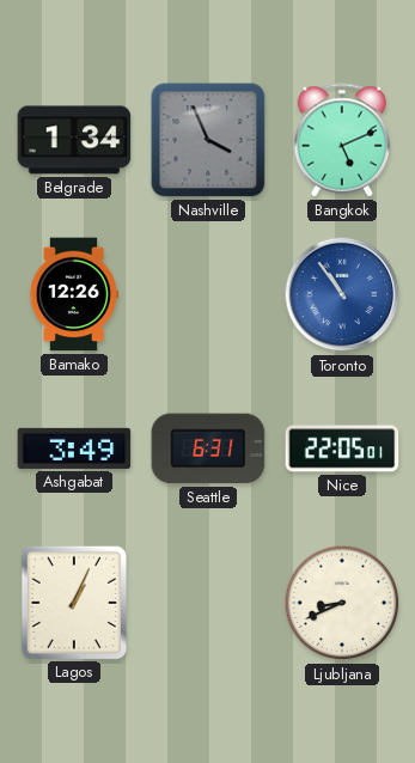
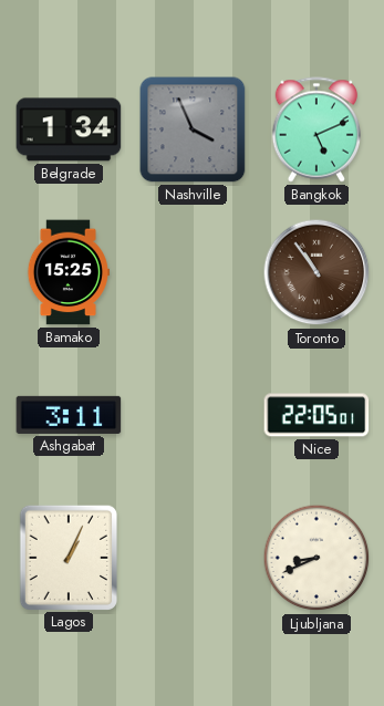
Bamako: 12:26 -> 15:25
Toronto dial: blue -> brown
Ashgabat: 3:49 -> 3:11
Seattle: 6:31 -> none
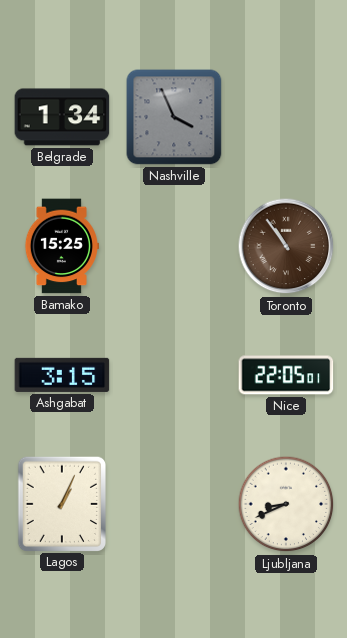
Bangkok: 5:11 -> none
Ashgabat: 3:11 -> 3:15
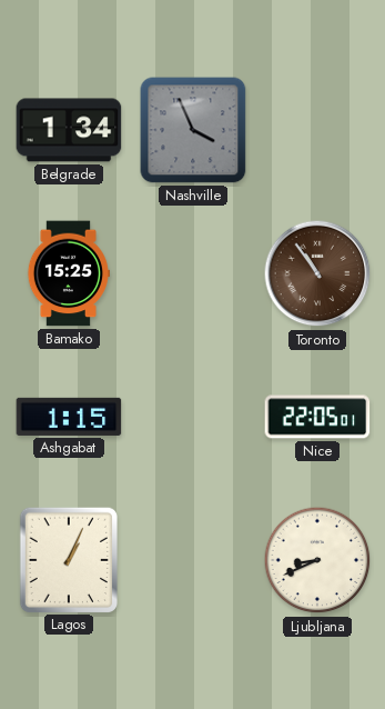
Ashgabat: 3:15 -> 1:15
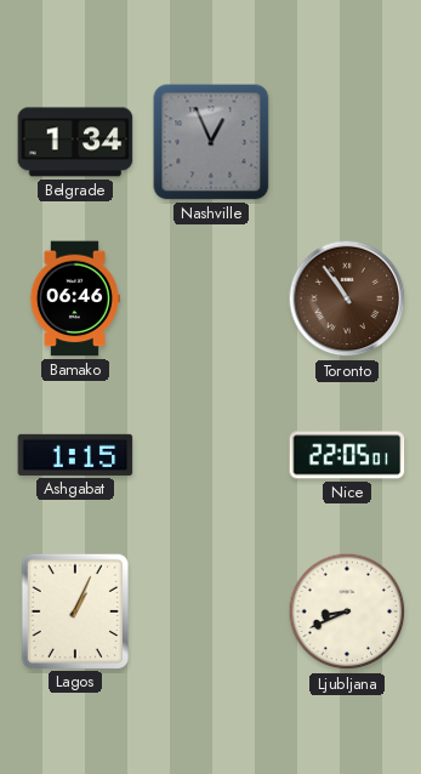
Nashville: 3:56 -> 12:56
Bamako: 15:25 -> 06:46
